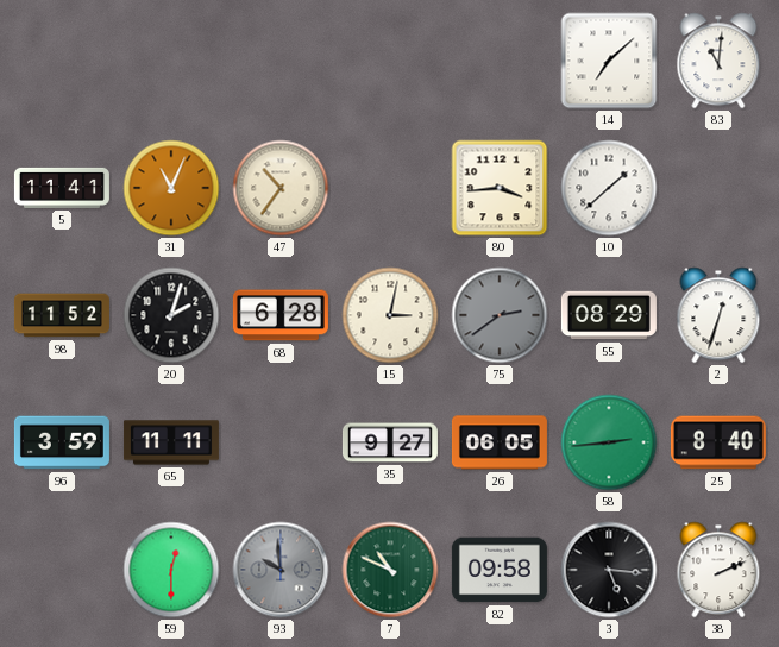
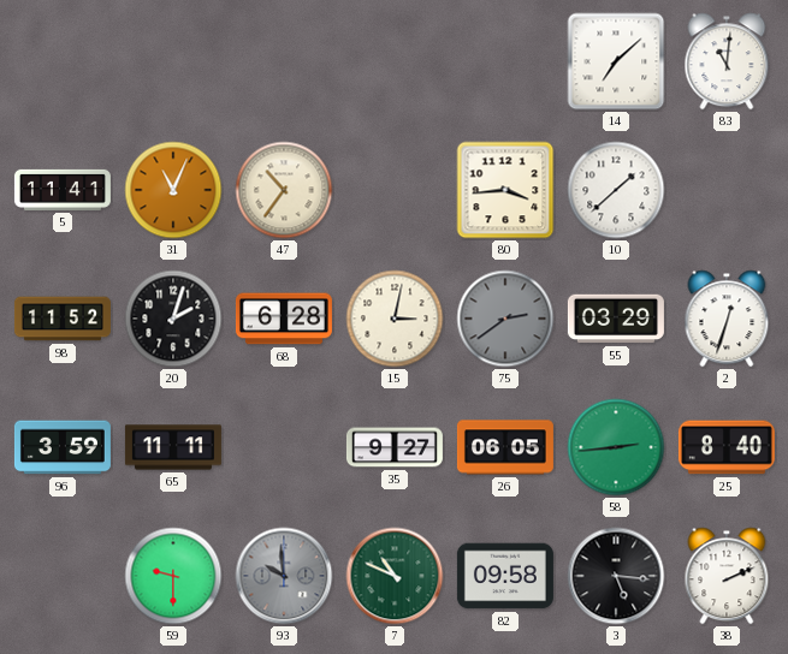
55: 08:29 -> 03:29
59: 12:30 -> 9:30
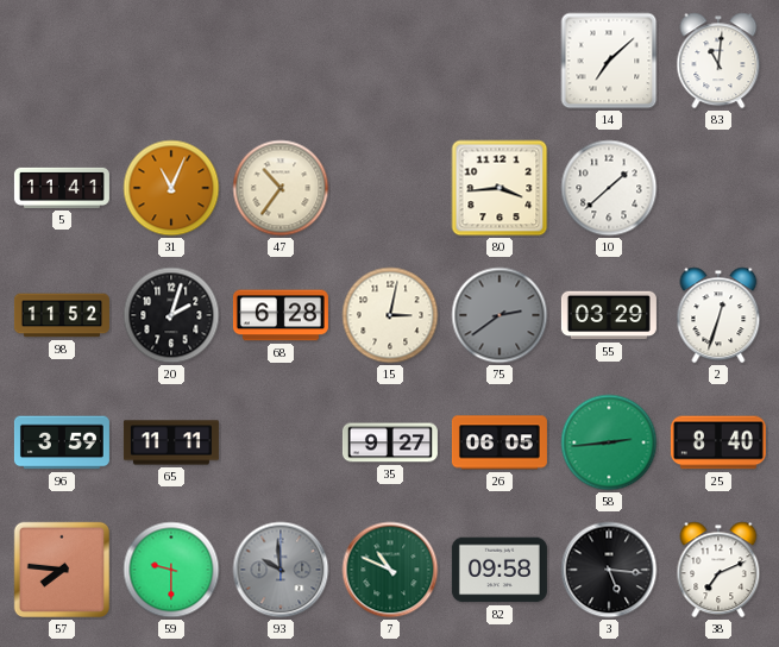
57: none -> 7:46
38: 2:11 -> 7:11
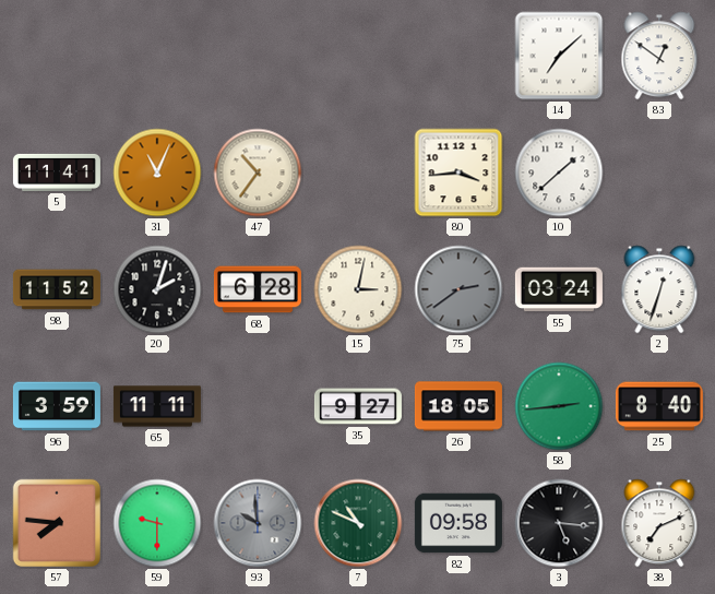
83: 11:01 -> 12:51
55: 03:29 -> 03:24
26: 06:05 -> 18:05
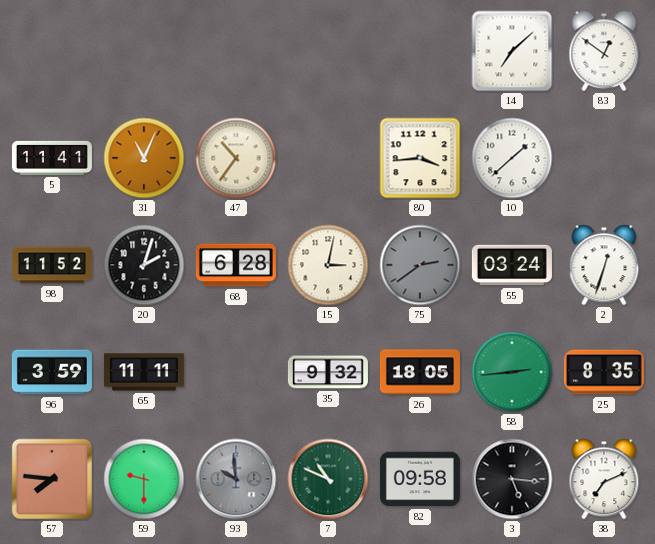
35: 9:27 -> 9:32
25: 8:40 -> 8:35
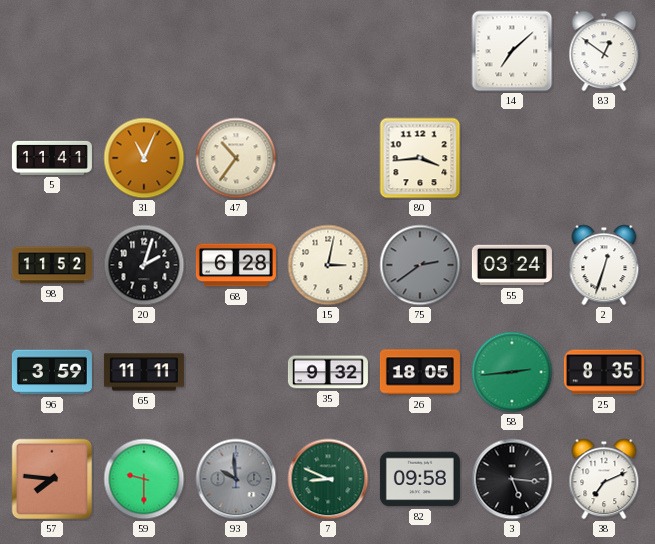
10: 1:38 -> none
7: 10:49 -> 8:49
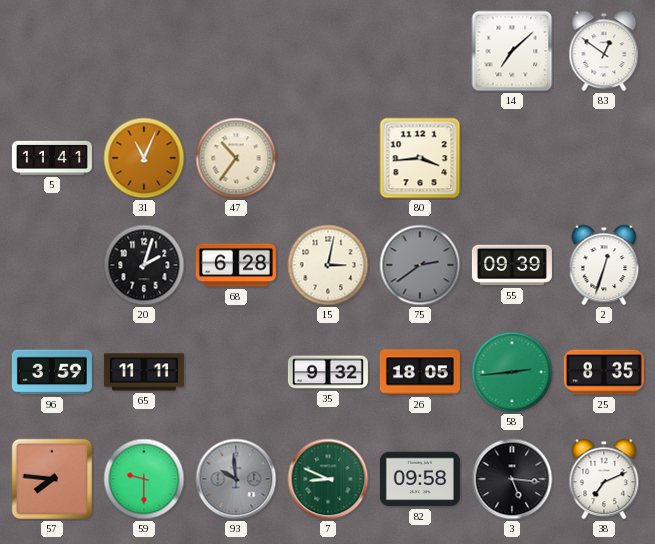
98: 11:52 -> none
55: 03:24 -> 09:39
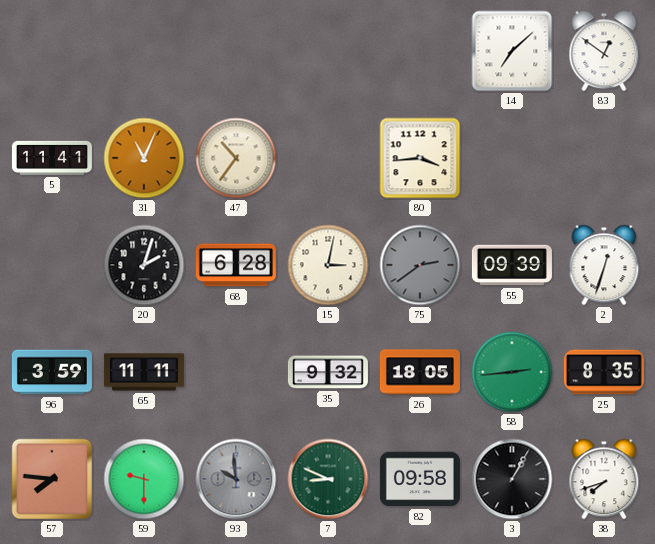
3: 5:16 -> 1:05
38: 7:11 -> 7:42
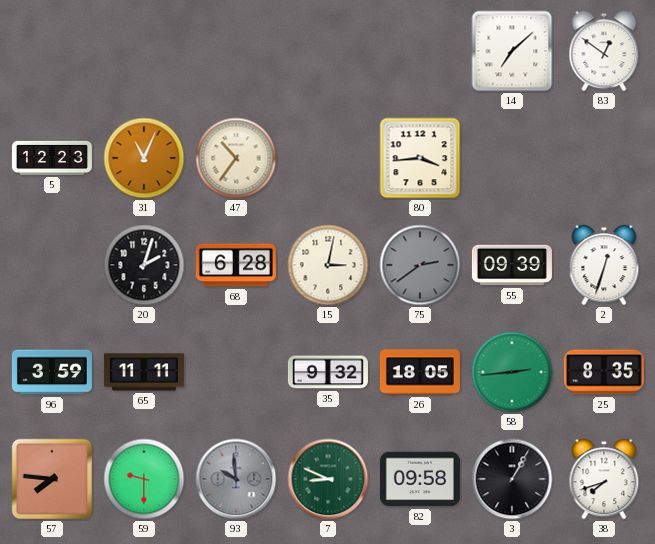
5: 11:41 -> 12:23
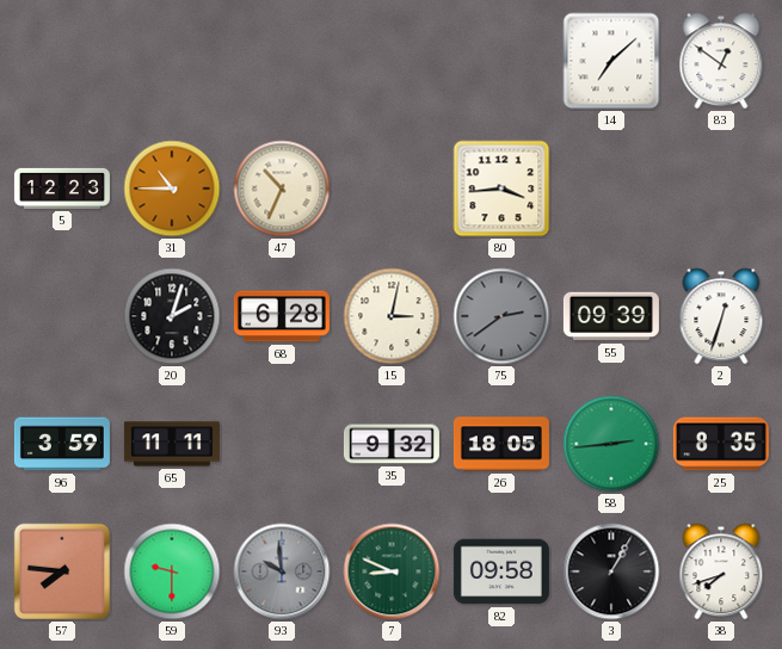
31: 11:04 -> 10:45
47: 10:36 -> 10:34
